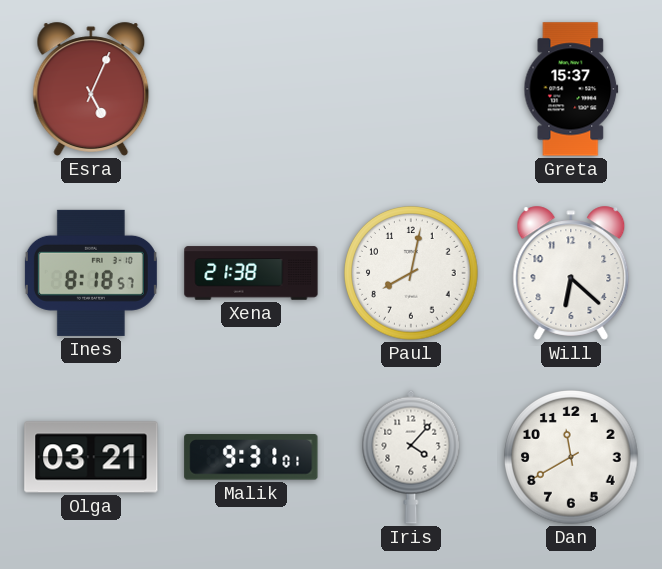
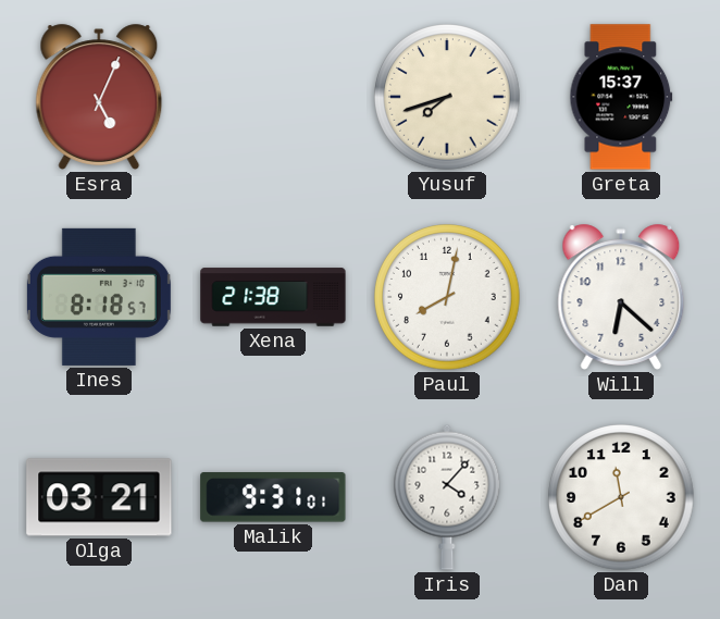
Yusuf: none -> 7:42
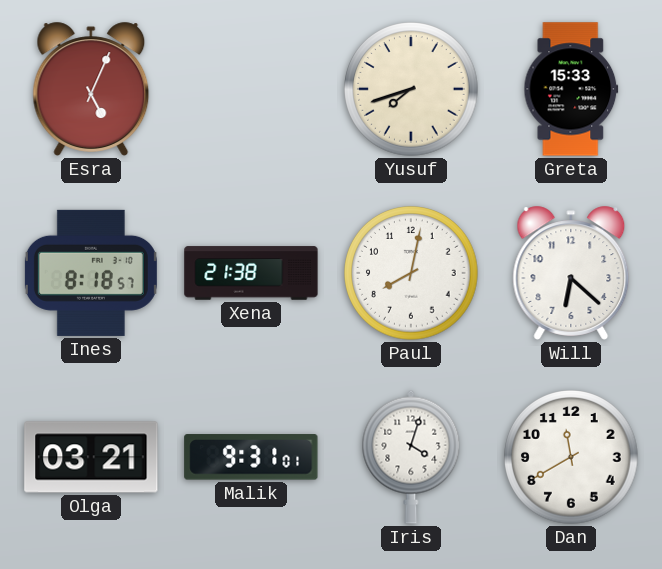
Greta: 15:37 -> 15:33
Iris: 4:07 -> 4:03
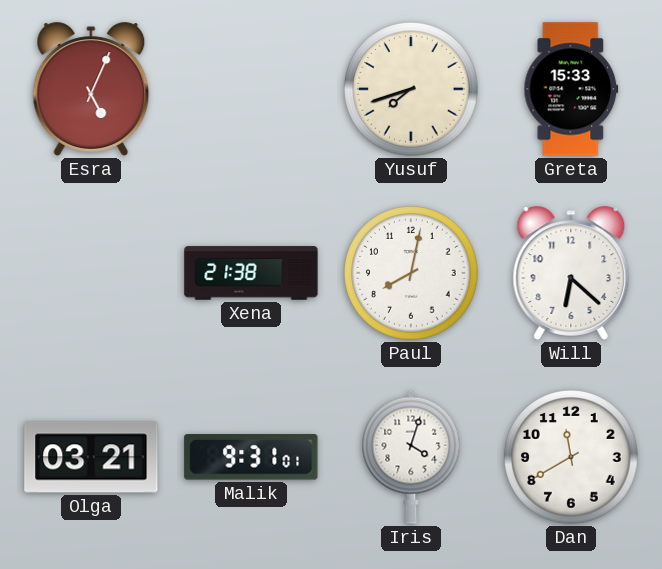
Ines: 8:18 -> none
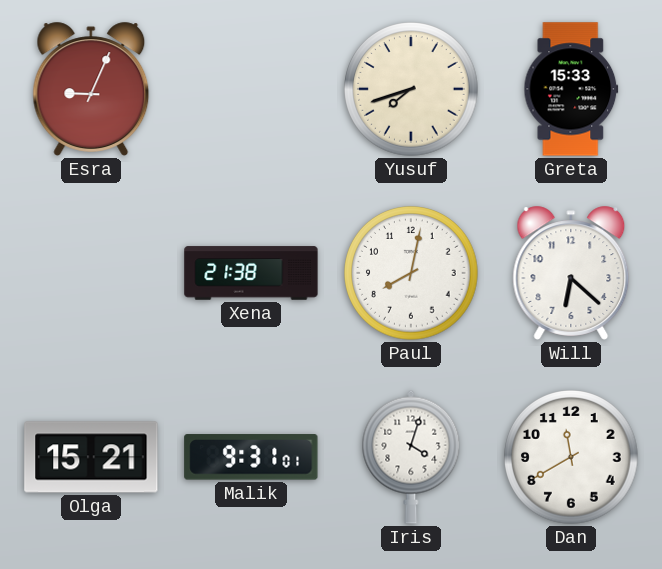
Esra: 5:04 -> 9:04
Olga: 03:21 -> 15:21
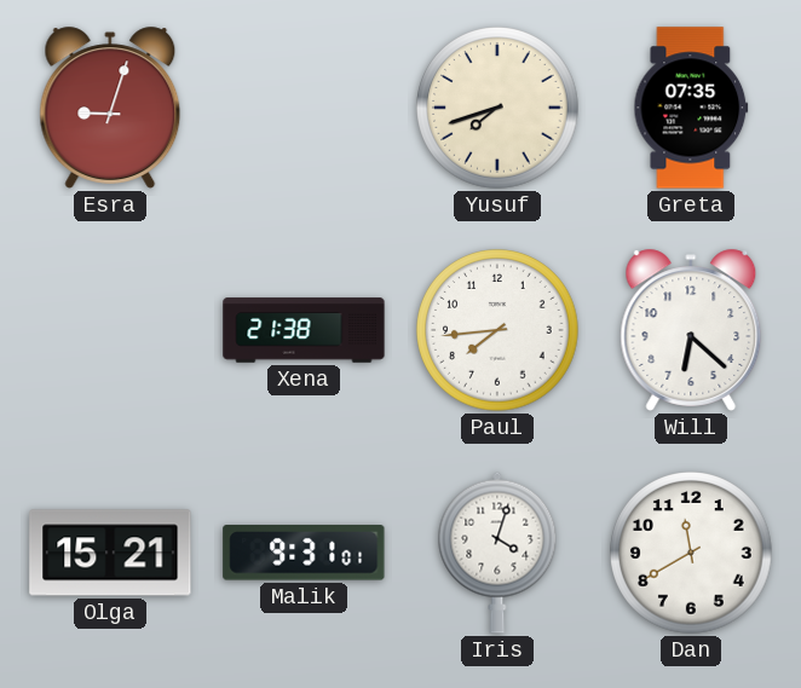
Esra: 9:04 -> 9:03
Greta: 15:33 -> 07:35
Paul: 8:02 -> 7:44
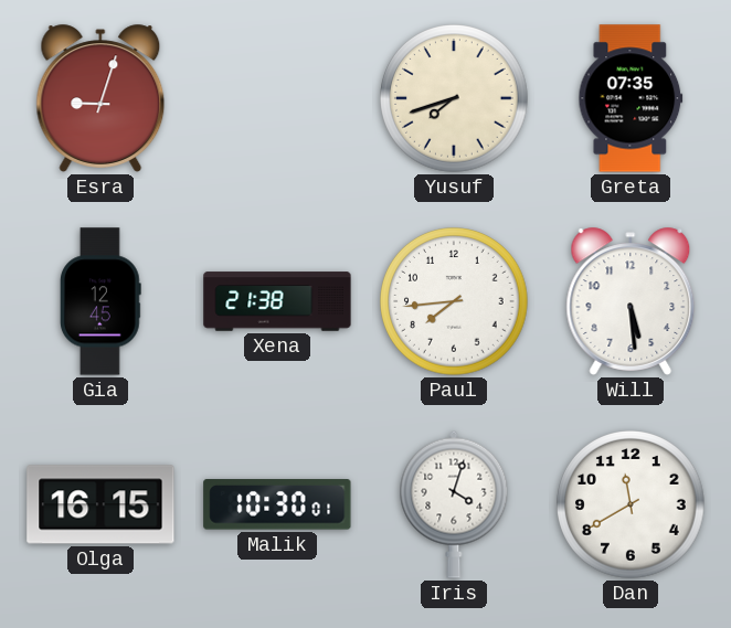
Gia: none -> 12:45
Will: 6:22 -> 5:29
Olga: 15:21 -> 16:15
Malik: 9:31 -> 10:30
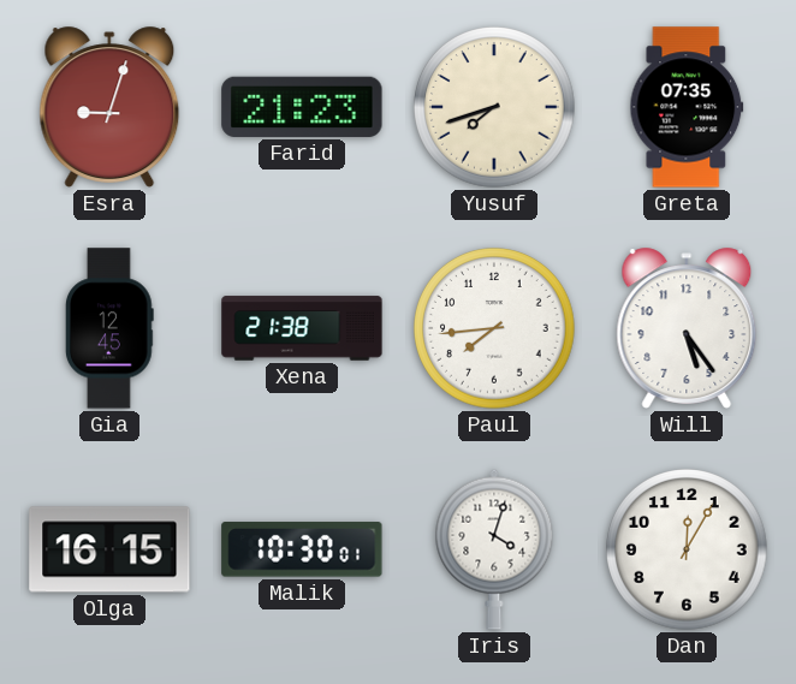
Farid: none -> 21:23
Will: 5:29 -> 5:24
Dan: 11:40 -> 12:05
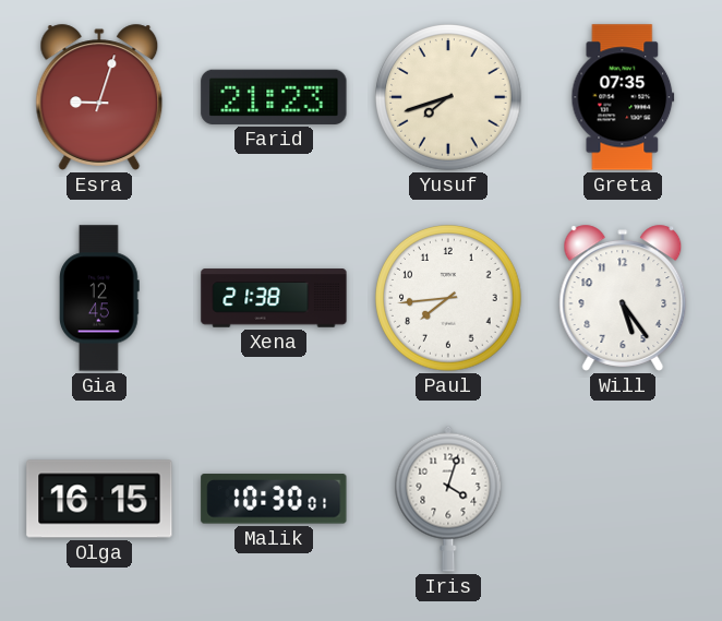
Dan: 12:05 -> none
